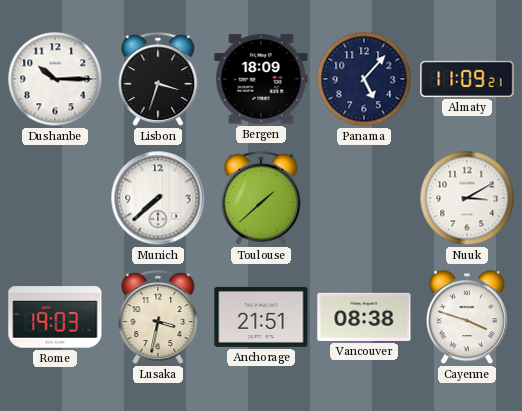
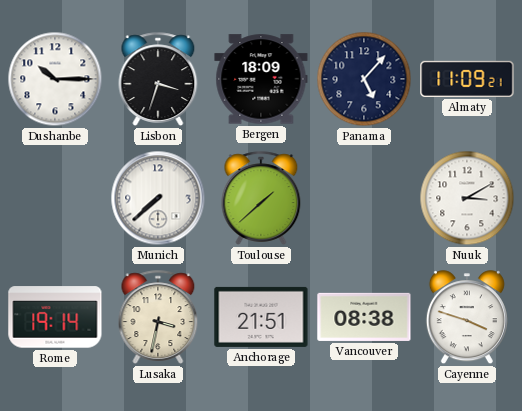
Rome: 19:03 -> 19:14
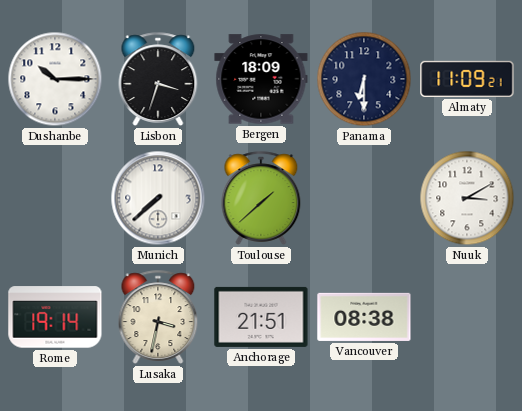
Panama: 5:07 -> 6:30
Cayenne: 3:48 -> none
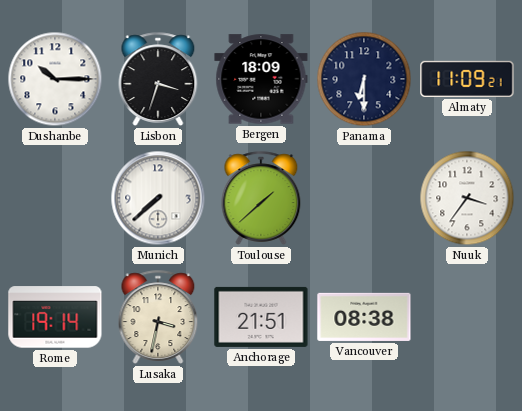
Nuuk: 3:10 -> 3:36
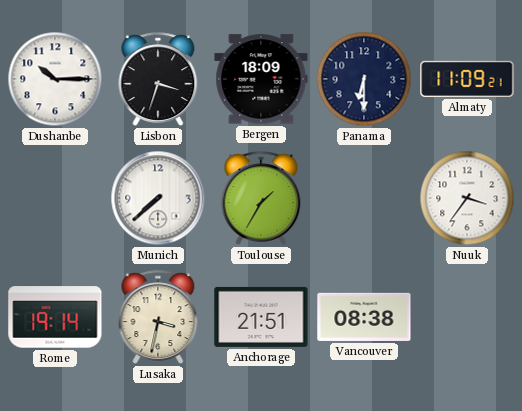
Toulouse: 1:38 -> 1:35
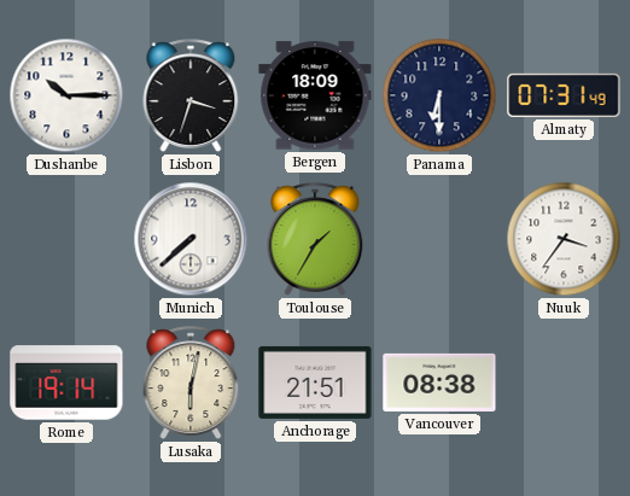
Almaty: 11:09 -> 07:31
Lusaka: 3:32 -> 6:02
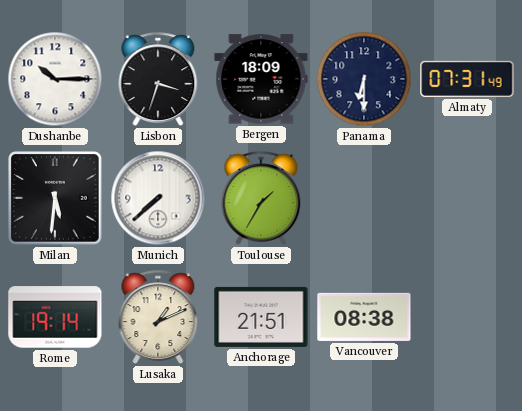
Milan: none -> 5:31
Nuuk: 3:36 -> none
Lusaka: 6:02 -> 1:11
